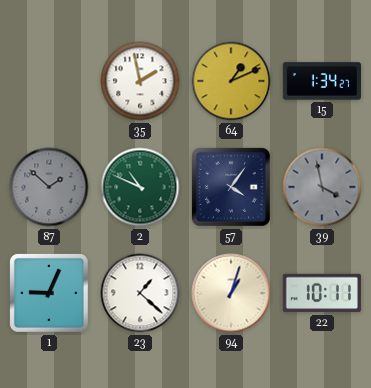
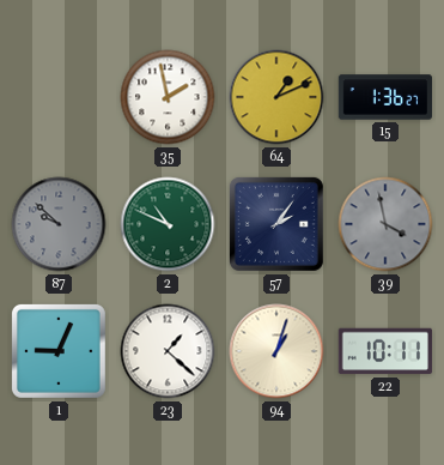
15: 1:34 -> 1:36
87: 1:52 -> 9:52
57: 4:06 -> 2:06
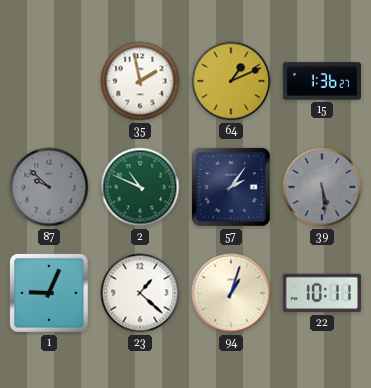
39: 3:58 -> 5:29
